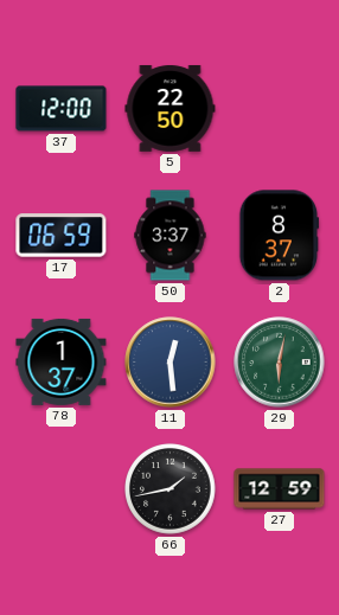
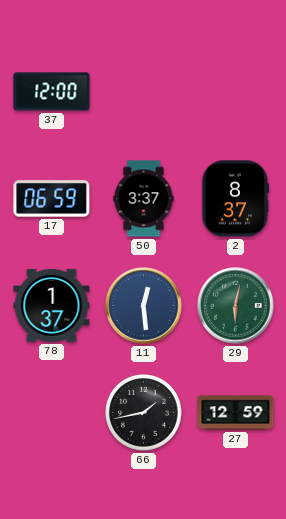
5: 22:50 -> none
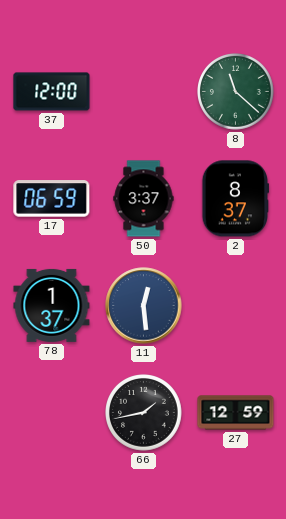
8: none -> 11:22
29: 6:02 -> none
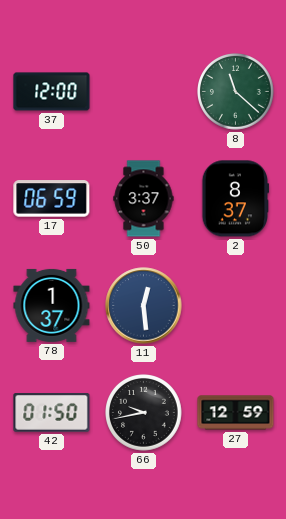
42: none -> 01:50
66: 1:43 -> 9:43
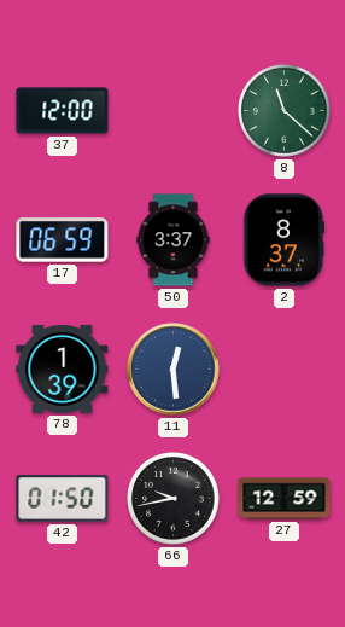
78: 1:37 -> 1:39
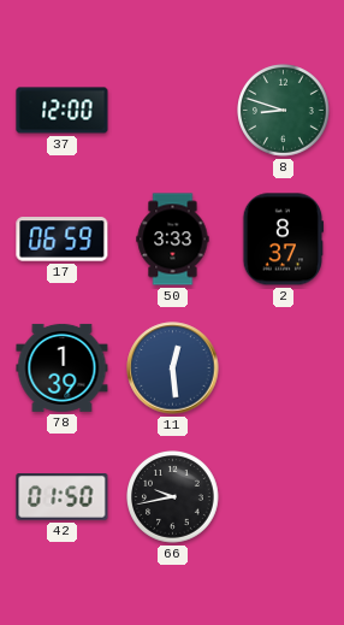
8: 11:22 -> 8:48
50: 3:37 -> 3:33
27: 12:59 -> none
